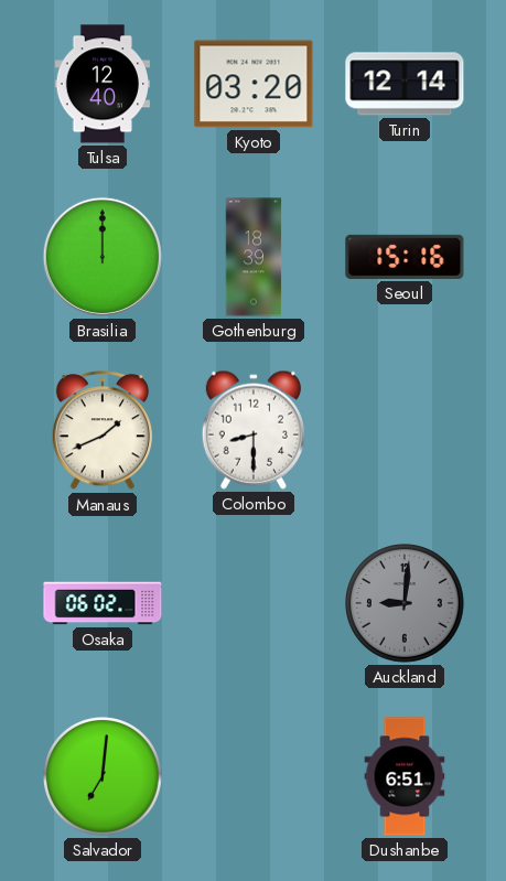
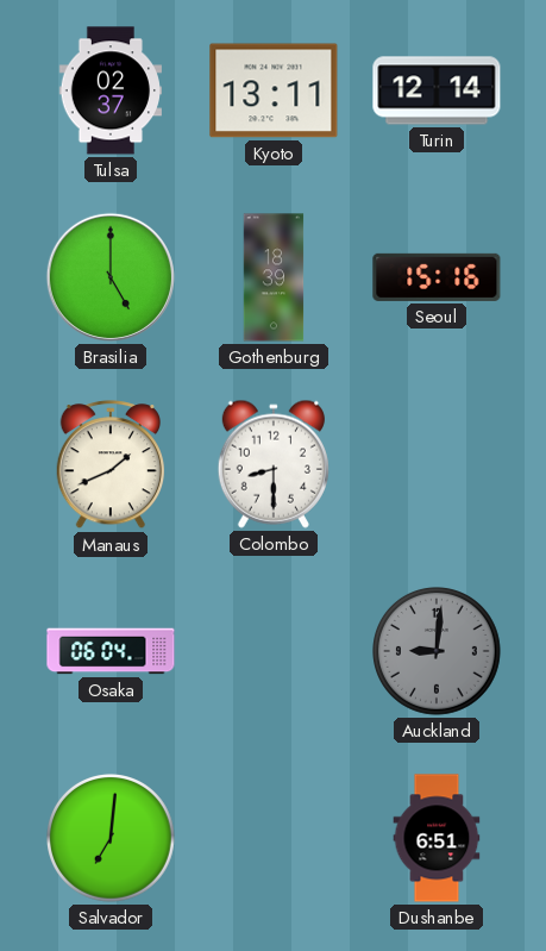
Tulsa: 12:40 -> 02:37
Kyoto: 03:20 -> 13:11
Brasilia: 12:00 -> 5:00
Osaka: 06:02 -> 06:04
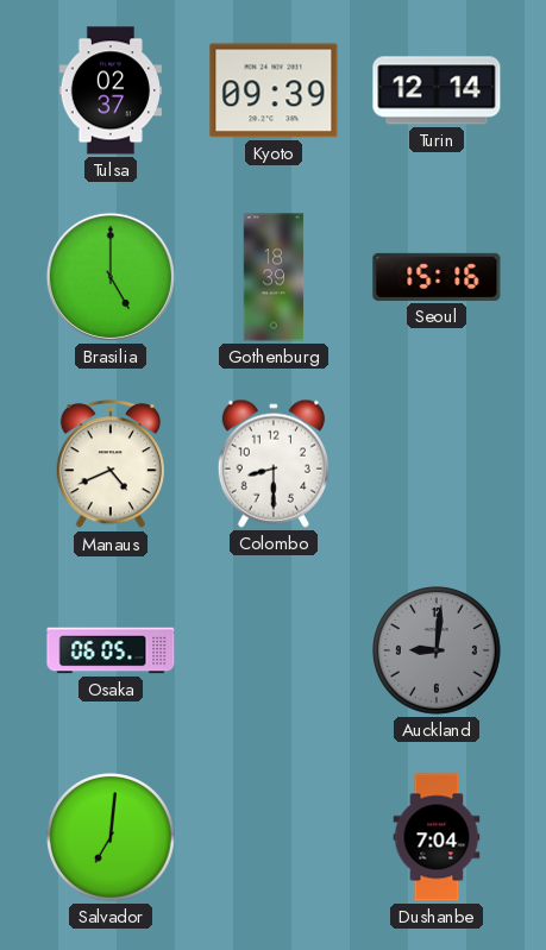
Kyoto: 13:11 -> 09:39
Manaus: 1:41 -> 4:41
Osaka: 06:04 -> 06:05
Dushanbe: 6:51 -> 7:04
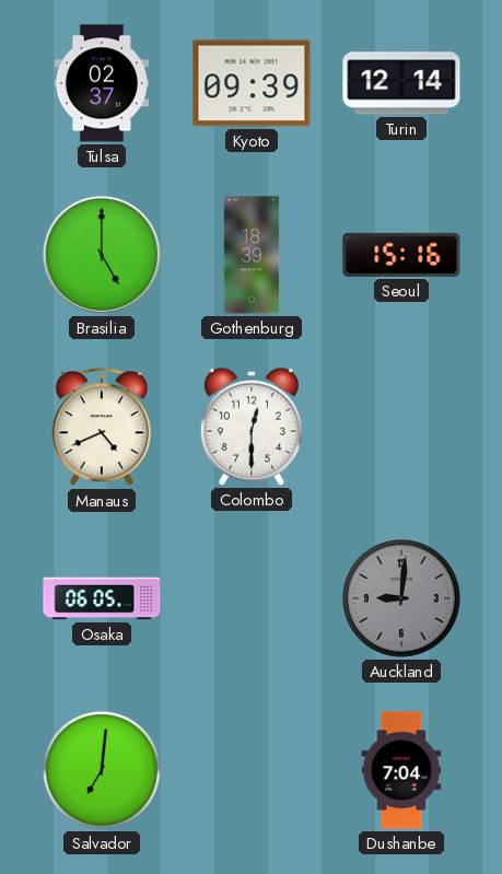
Colombo: 8:30 -> 12:30
